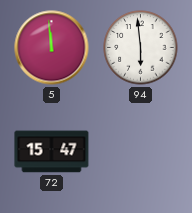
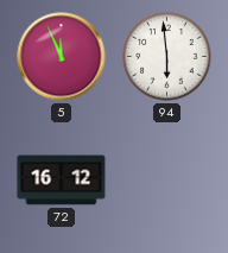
5: 11:59 -> 11:56
72: 15:47 -> 16:12
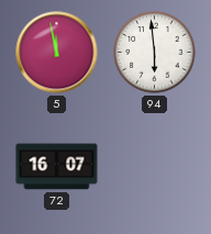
5: 11:56 -> 11:58
72: 16:12 -> 16:07
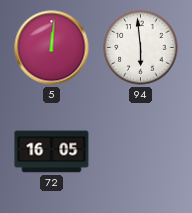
5: 11:58 -> 12:01
72: 16:07 -> 16:05
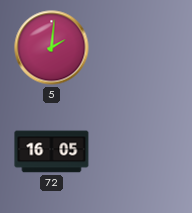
5: 12:01 -> 2:01
94: 5:59 -> none
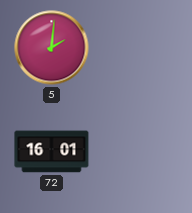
72: 16:05 -> 16:01
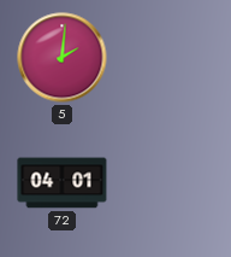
72: 16:01 -> 04:01
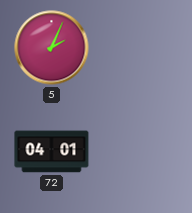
5: 2:01 -> 2:04
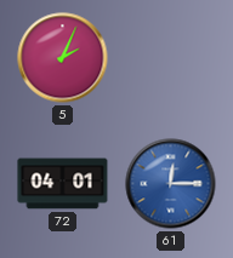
61: none -> 12:15
